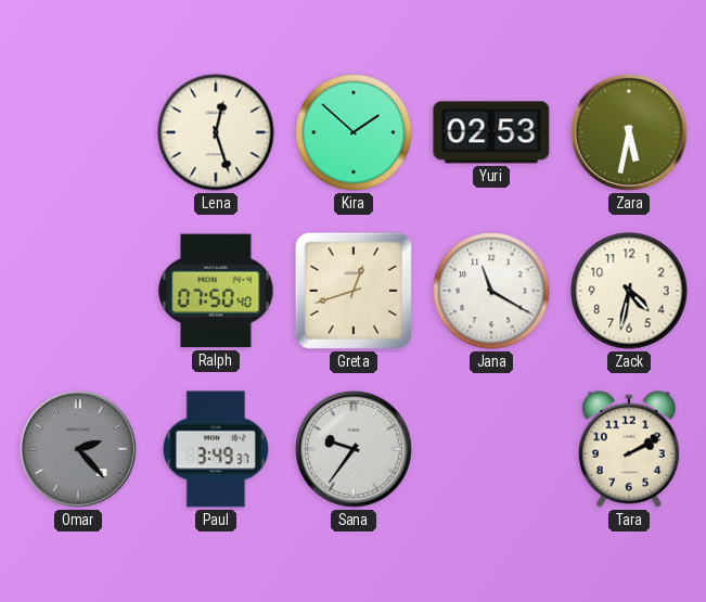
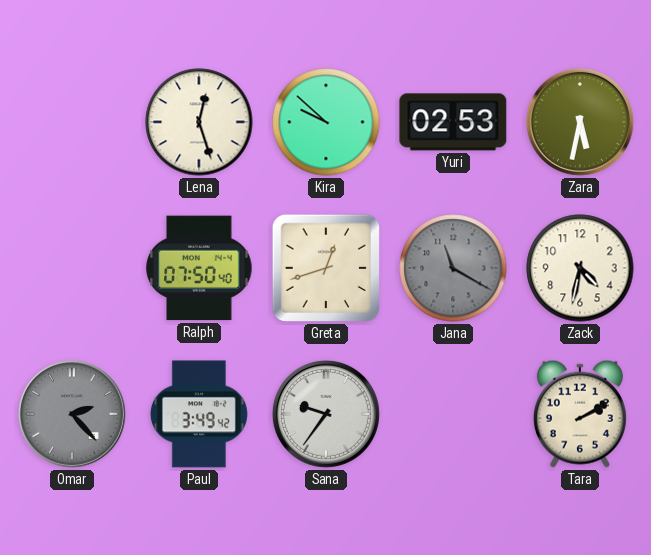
Kira: 1:52 -> 9:52
Jana dial: white -> grey
Paul: 3:49:37 -> 3:49:42
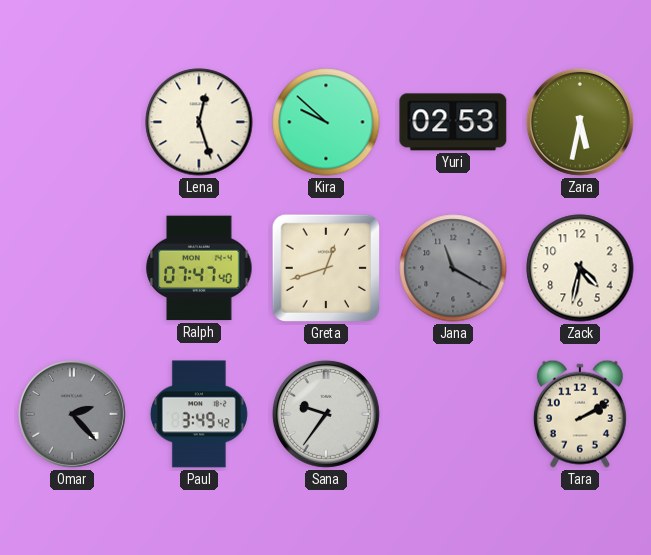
Ralph: 07:50 -> 07:47
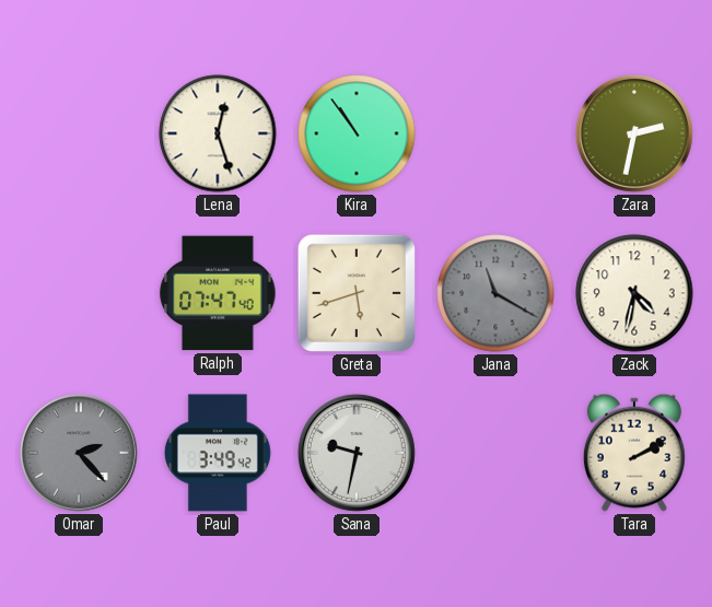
Kira: 9:52 -> 10:54
Yuri: 02:53 -> none
Zara: 5:32 -> 2:32
Greta: 12:42 -> 5:42
Sana: 9:36 -> 9:32
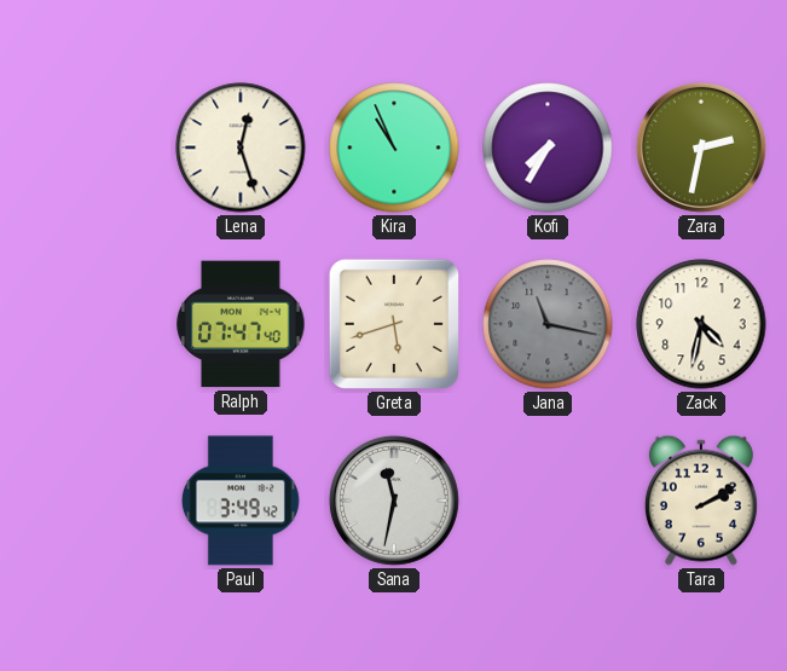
Kira: 10:54 -> 10:56
Kofi: none -> 7:35
Jana: 11:20 -> 11:17
Omar: 2:23 -> none
Sana: 9:32 -> 11:32
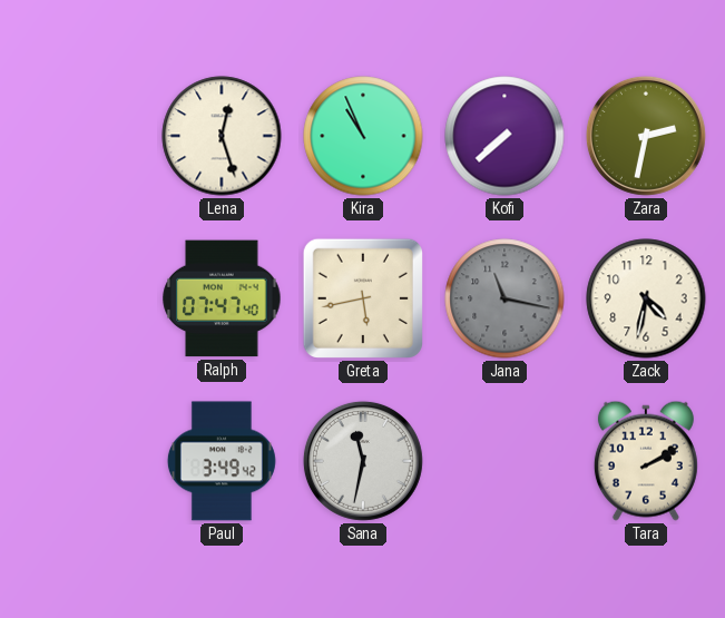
Kofi: 7:35 -> 7:38
Greta: 5:42 -> 5:43
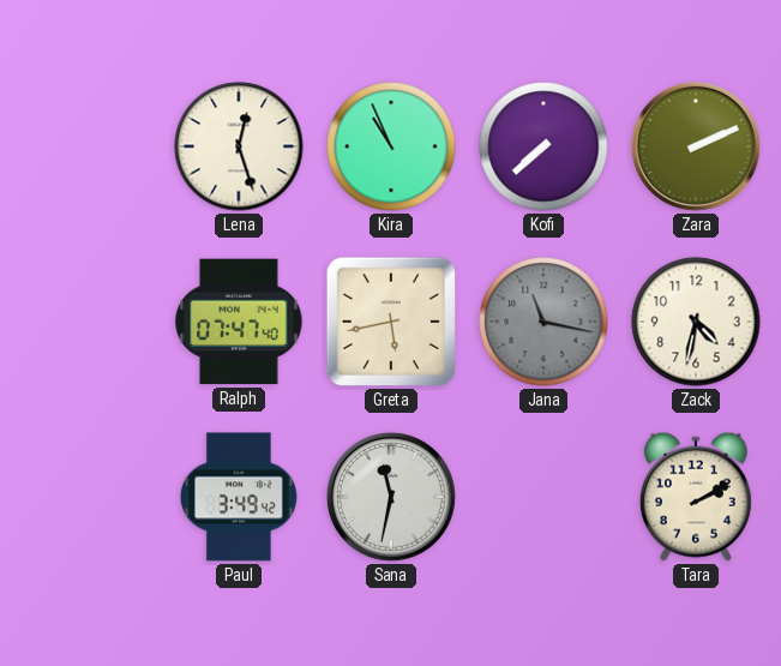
Zara: 2:32 -> 2:11
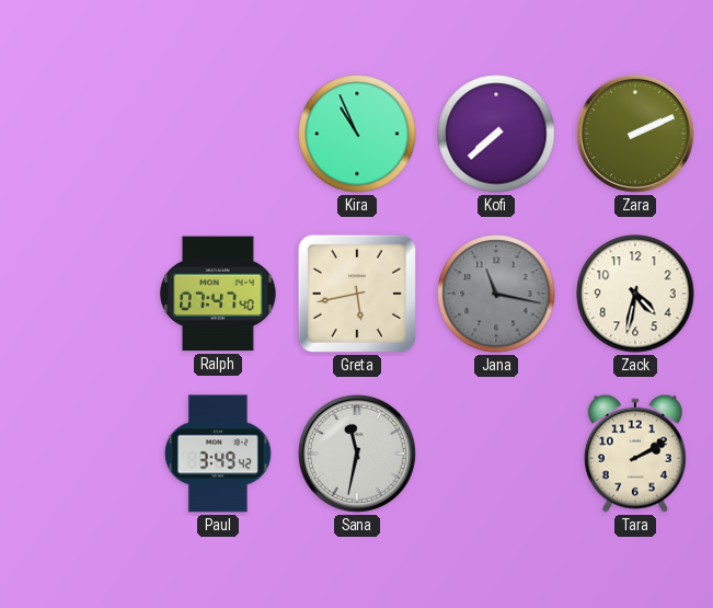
Lena: 12:27 -> none
